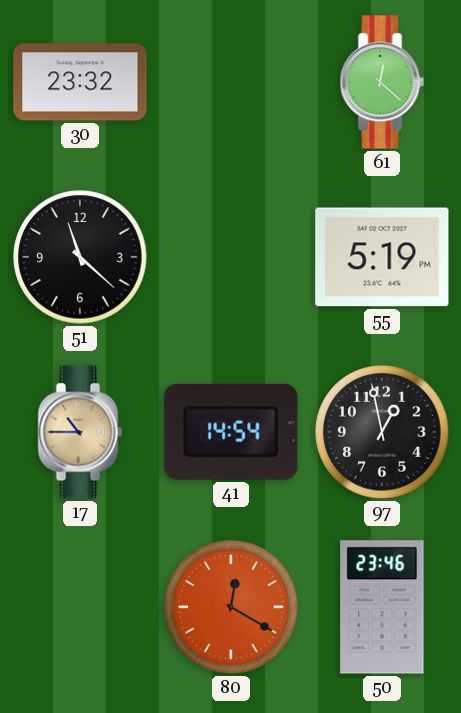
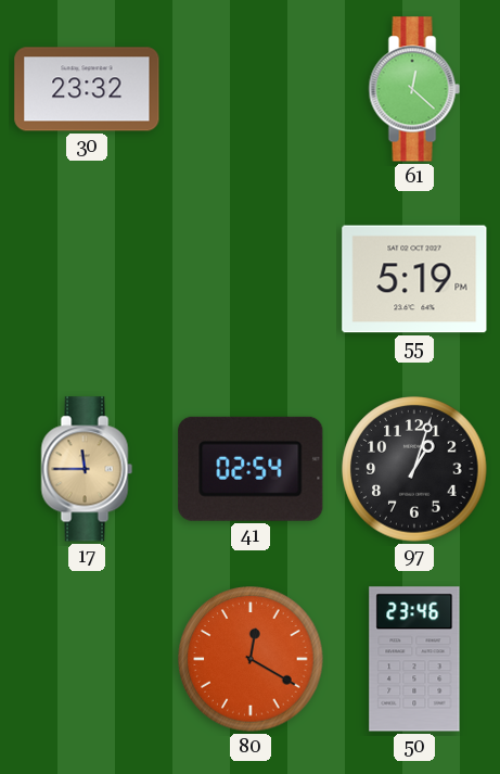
51: 11:22 -> none
17: 10:45 -> 11:45
41: 14:54 -> 02:54
97: 12:58 -> 1:03
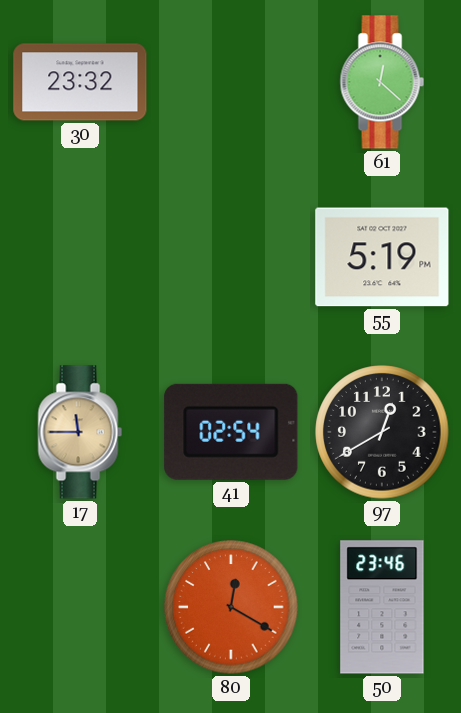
97: 1:03 -> 12:40
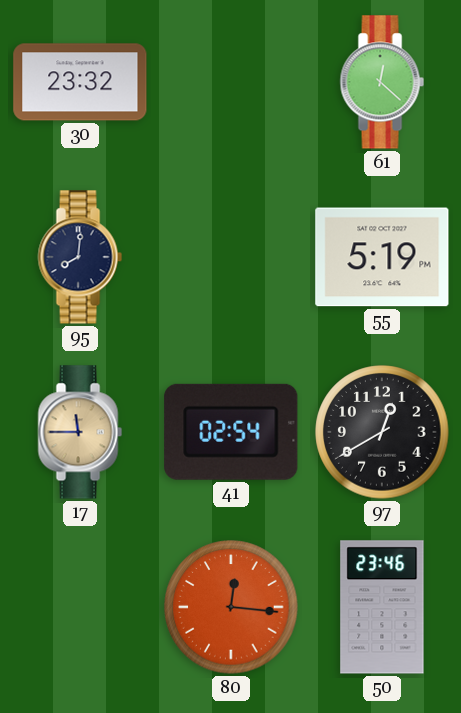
95: none -> 8:01
80: 12:20 -> 12:16
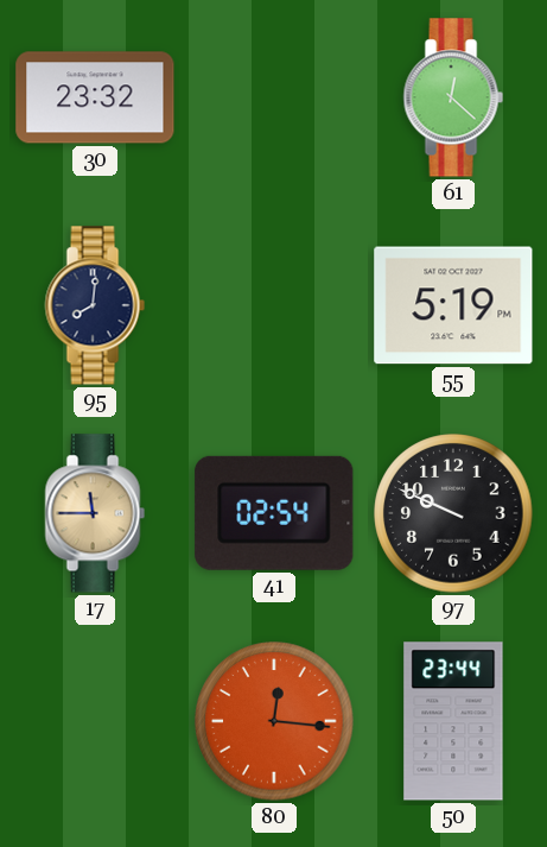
97: 12:40 -> 9:49
50: 23:46 -> 23:44
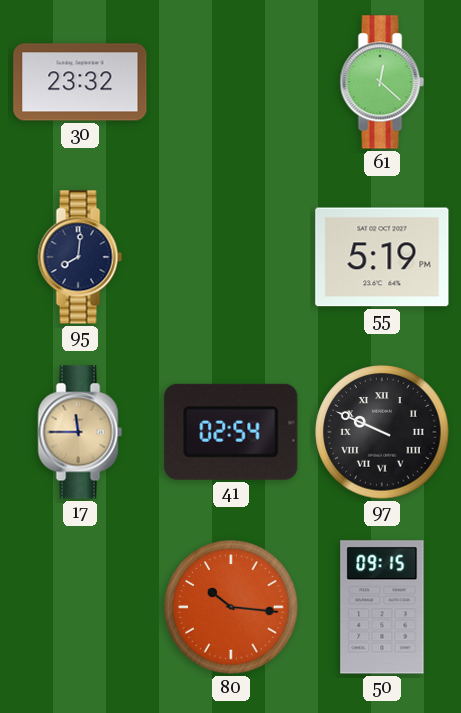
97 numerals: Arabic -> Roman
80: 12:16 -> 10:16
50: 23:44 -> 09:15
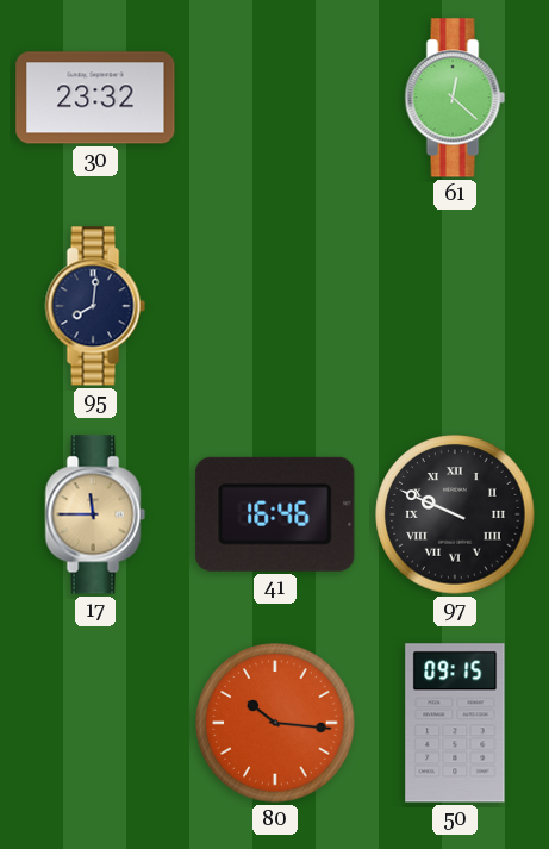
55: 5:19 -> none
41: 02:54 -> 16:46
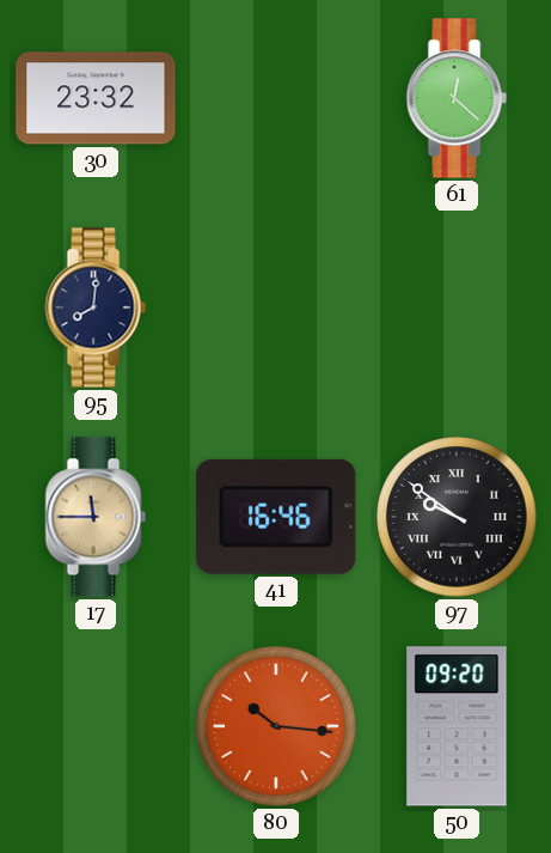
97: 9:49 -> 9:51
50: 09:15 -> 09:20
